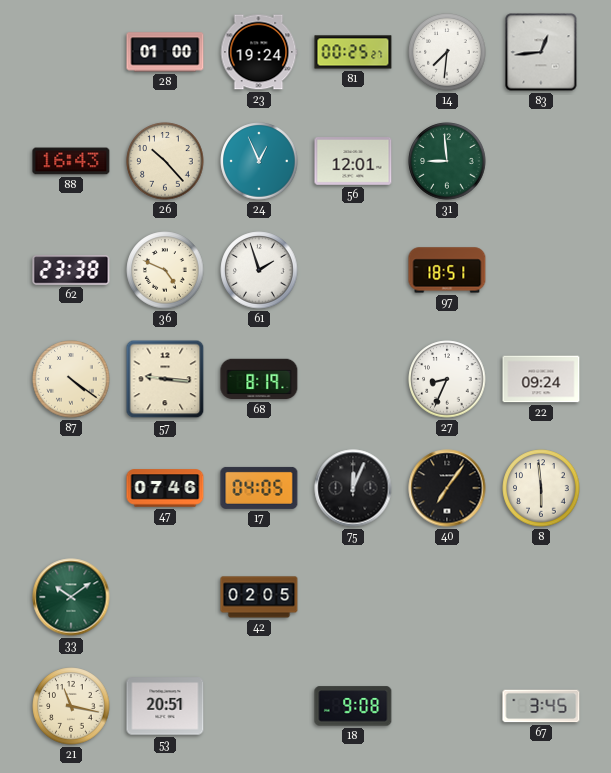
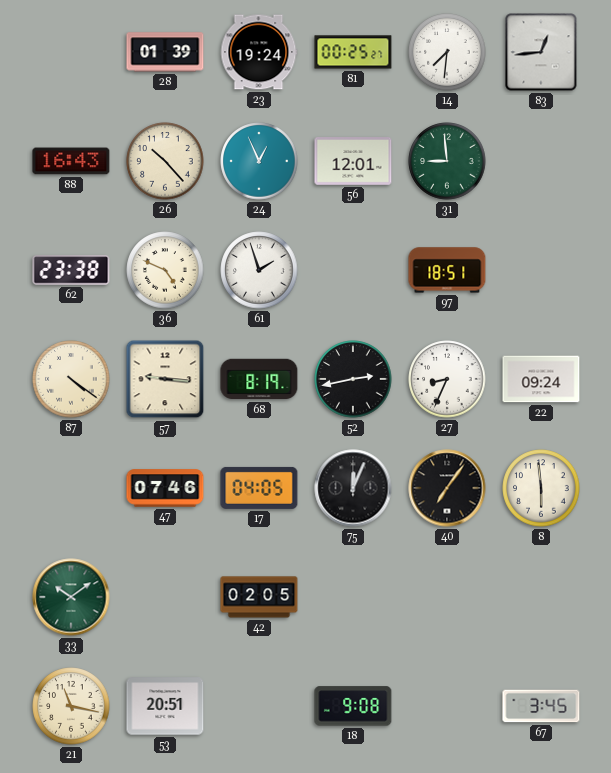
28: 01:00 -> 01:39
52: none -> 2:43
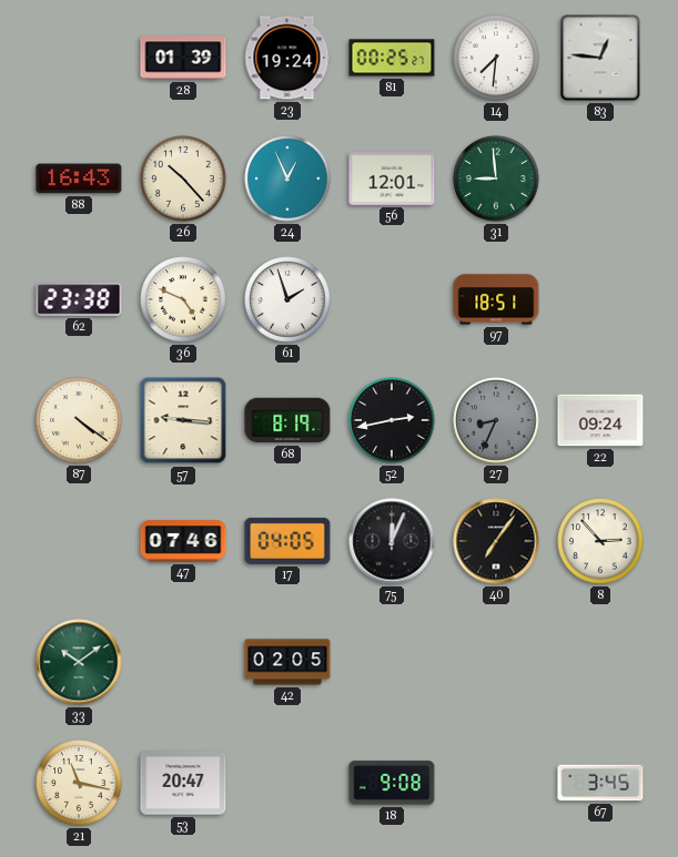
83: 12:44 -> 12:46
27 dial: white -> grey
8: 5:59 -> 2:53
53: 20:51 -> 20:47
